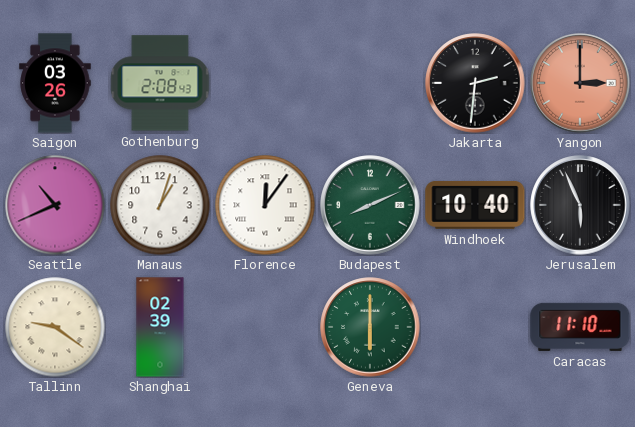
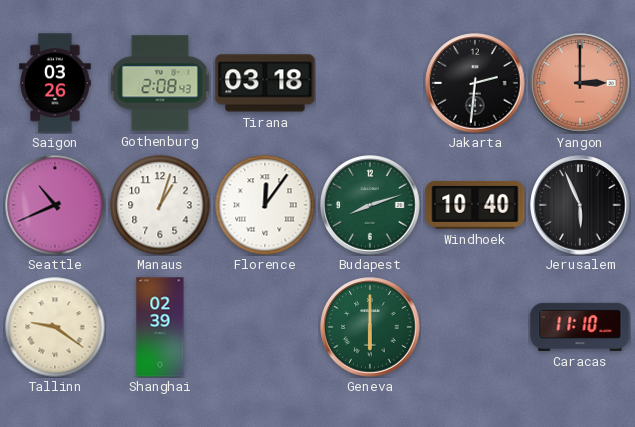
Tirana: none -> 03:18
Budapest: 8:11 -> 8:12
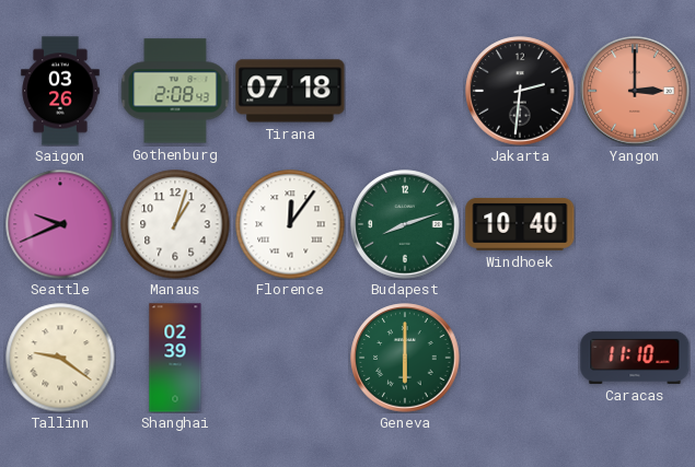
Tirana: 03:18 -> 07:18
Seattle: 10:41 -> 9:41
Jerusalem: 5:56 -> none
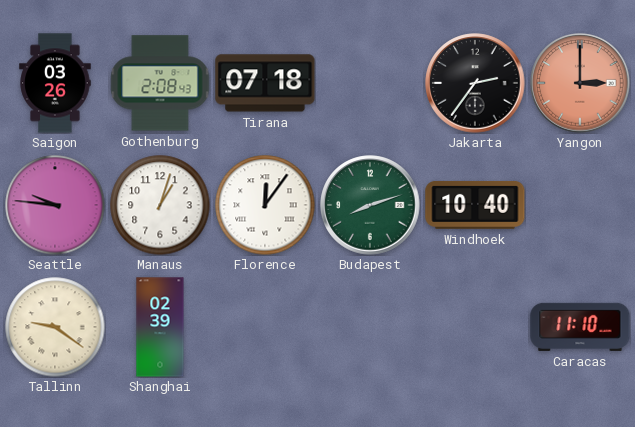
Jakarta: 2:31 -> 2:36
Seattle: 9:41 -> 9:46
Geneva: 6:00 -> none
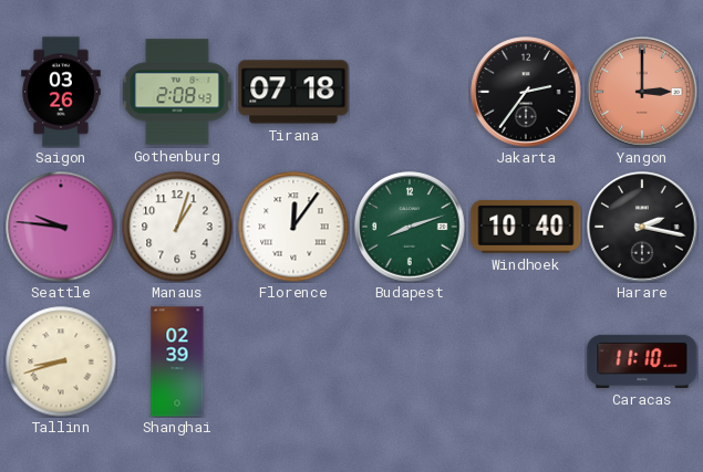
Harare: none -> 2:17
Tallinn: 9:21 -> 8:42
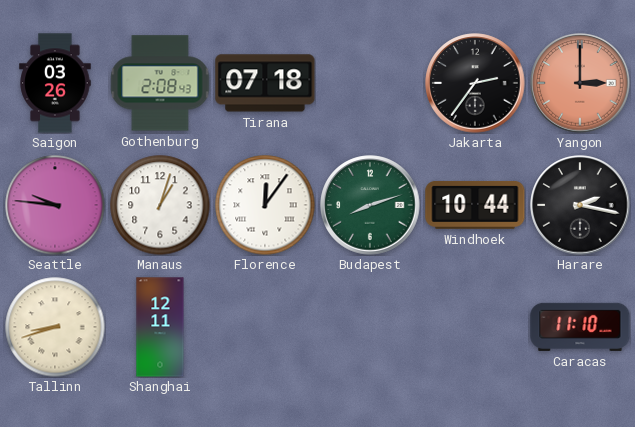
Windhoek: 10:40 -> 10:44
Shanghai: 02:39 -> 12:11
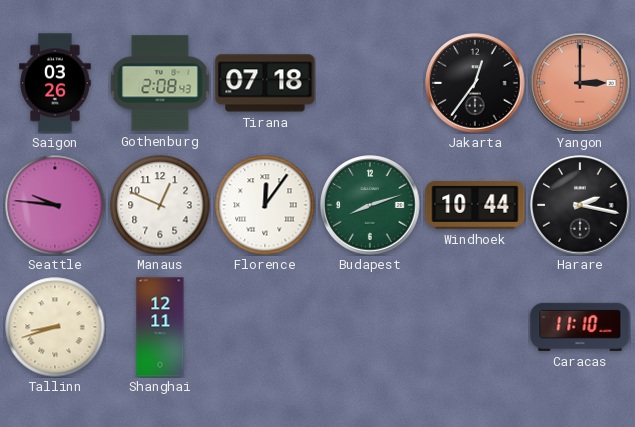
Jakarta: 2:36 -> 12:36
Manaus: 1:03 -> 12:49
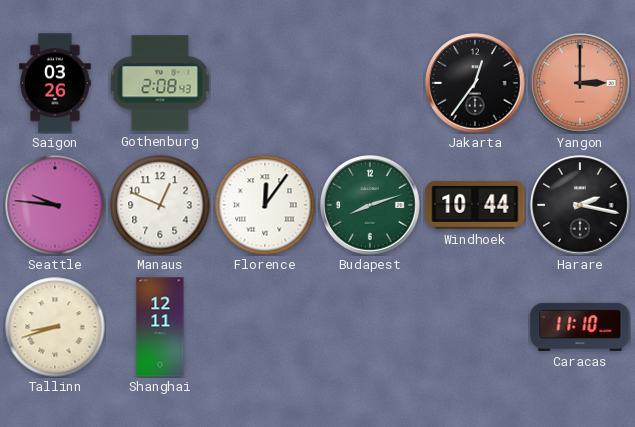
Tirana: 07:18 -> none
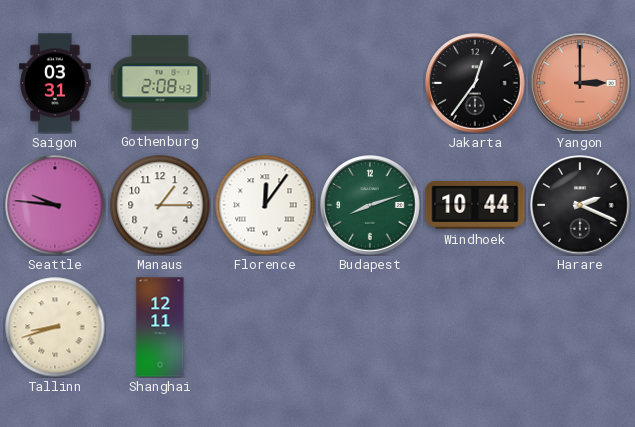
Saigon: 03:26 -> 03:31
Manaus: 12:49 -> 1:15
Harare: 2:17 -> 2:19
Caracas: 11:10 -> none
